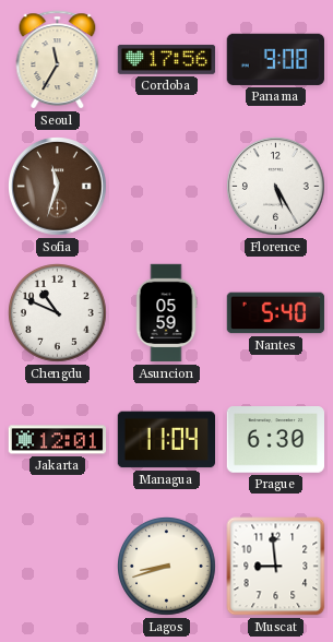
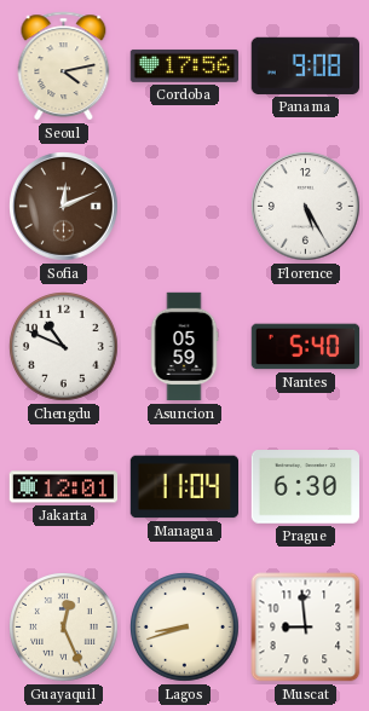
Seoul: 11:35 -> 4:13
Sofia: 11:33 -> 12:11
Guayaquil: none -> 12:26
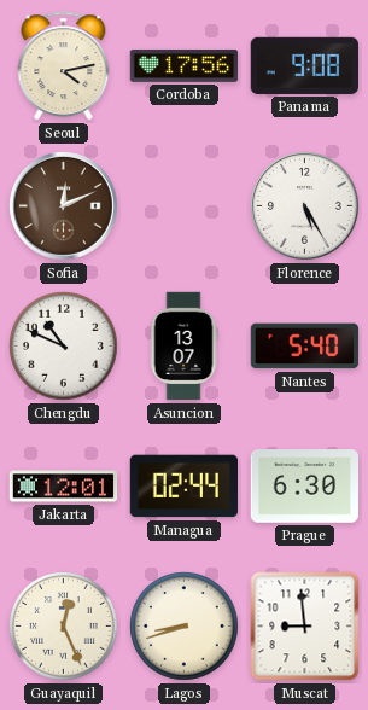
Asuncion: 05:59 -> 13:07
Managua: 11:04 -> 02:44
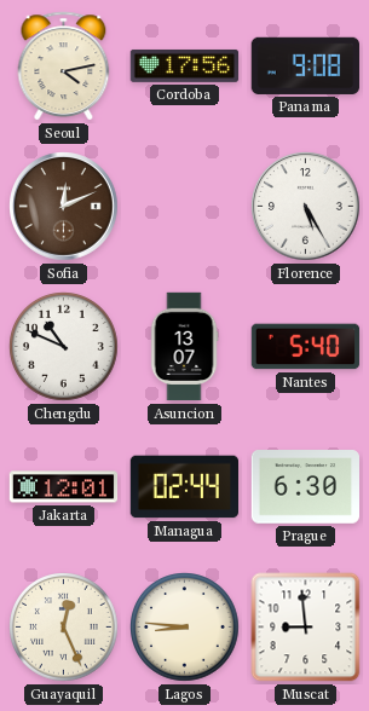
Lagos: 8:42 -> 8:46
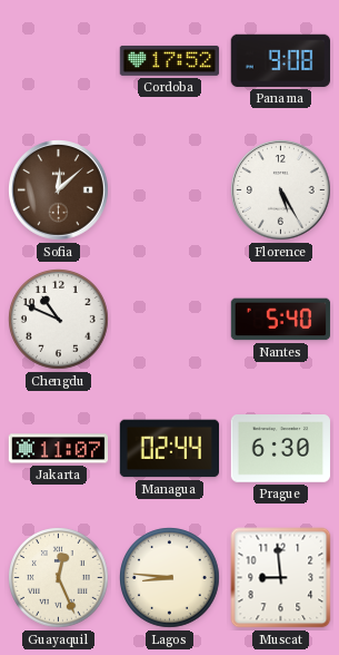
Seoul: 4:13 -> none
Cordoba: 17:56 -> 17:52
Sofia: 12:11 -> 12:08
Asuncion: 13:07 -> none
Jakarta: 12:01 -> 11:07
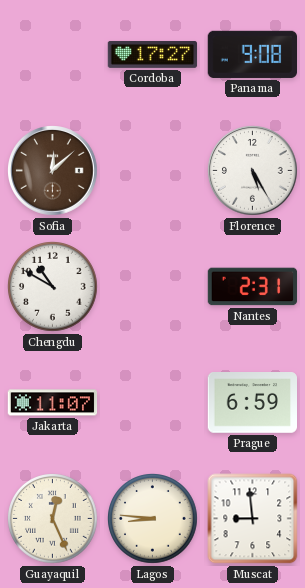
Cordoba: 17:52 -> 17:27
Chengdu: 10:49 -> 10:50
Nantes: 5:40 -> 2:31
Managua: 02:44 -> none
Prague: 6:30 -> 6:59
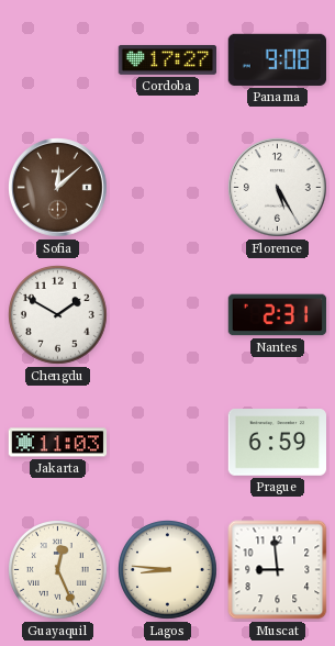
Chengdu: 10:50 -> 1:50
Jakarta: 11:07 -> 11:03
